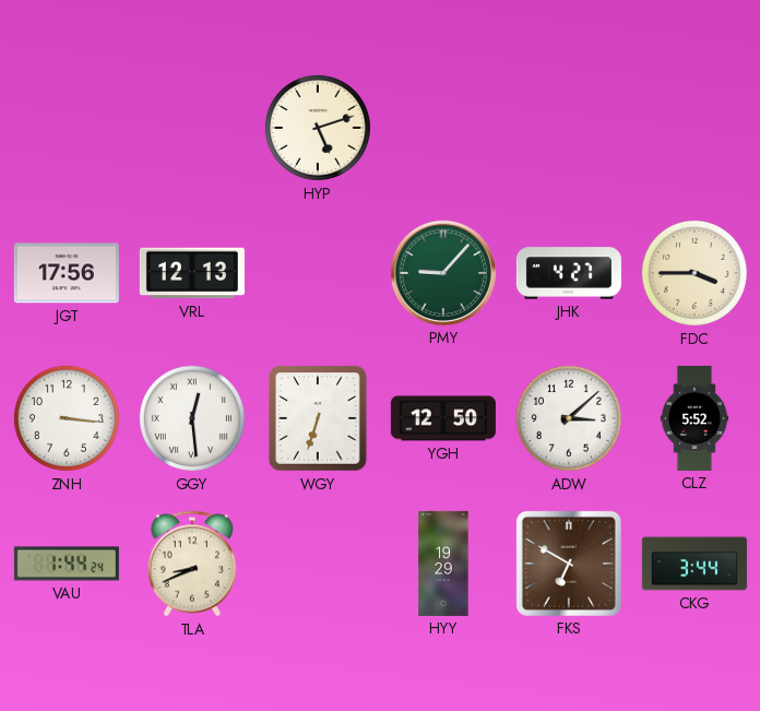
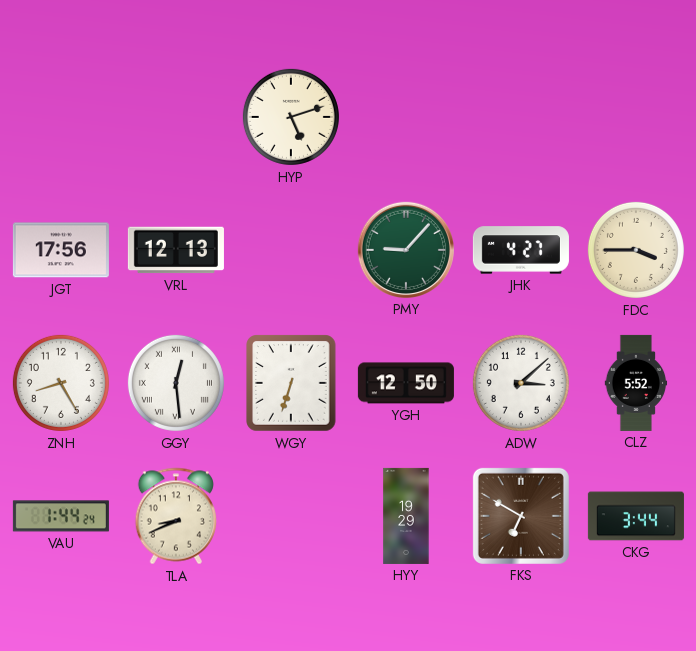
ZNH: 3:16 -> 8:25
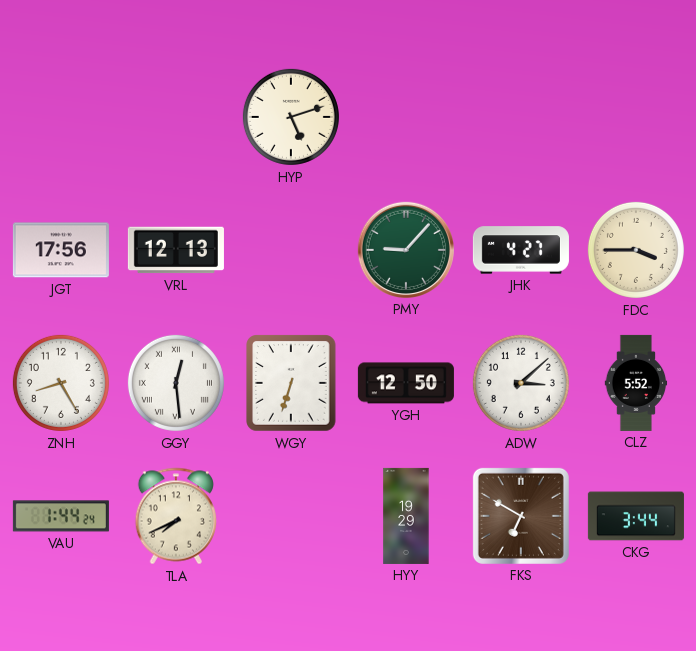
TLA: 8:41 -> 7:41
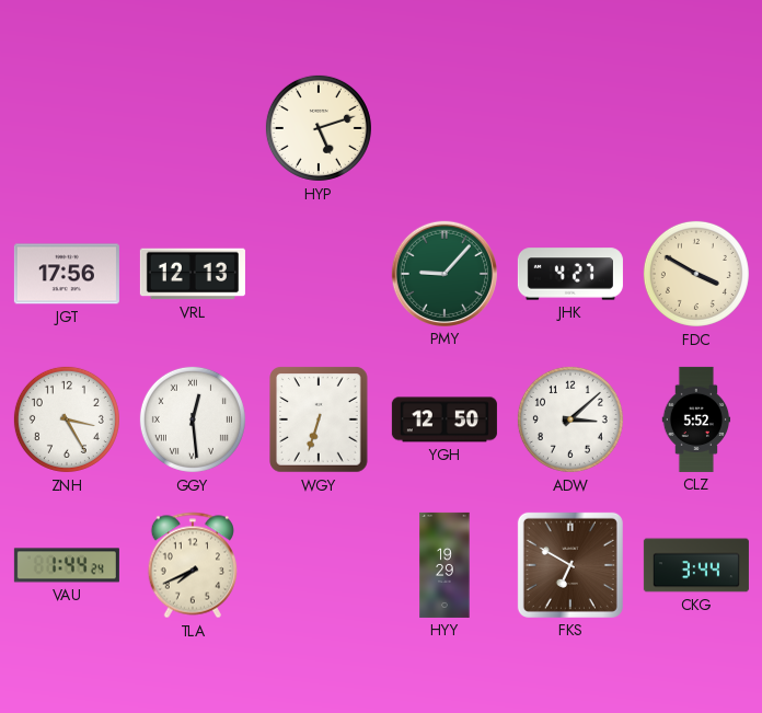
FDC: 3:45 -> 3:50
ZNH: 8:25 -> 3:25
